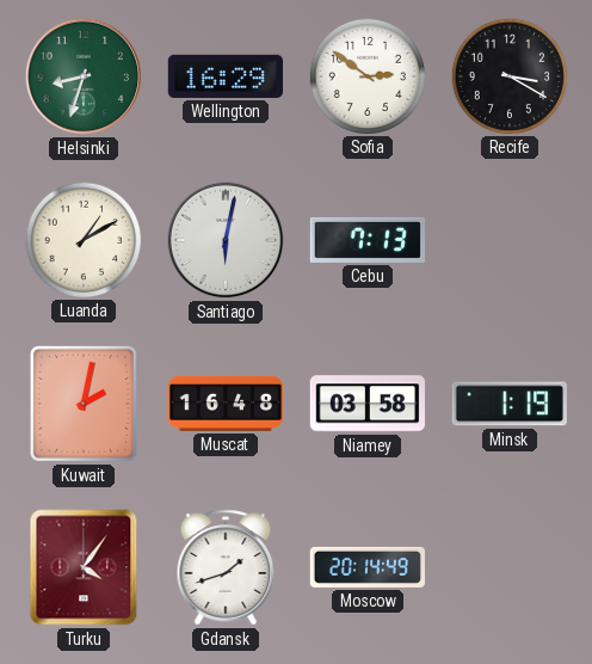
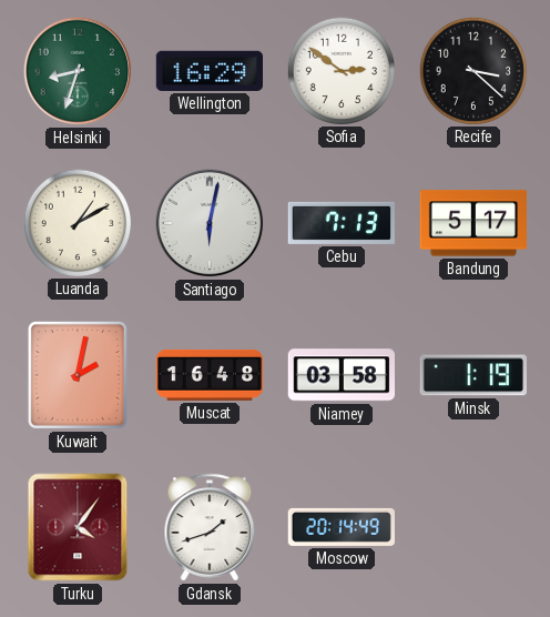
Recife: 3:20 -> 3:22
Bandung: none -> 5:17
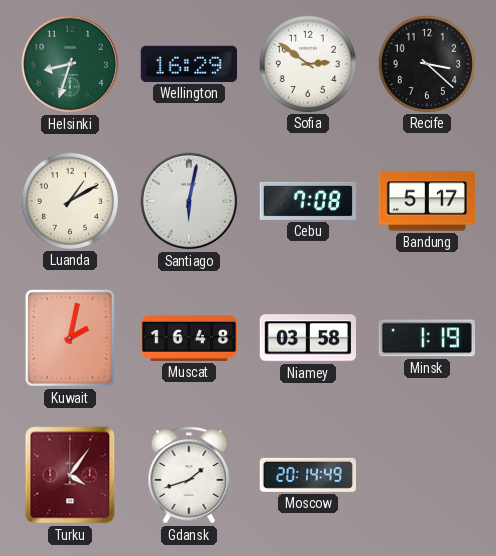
Cebu: 7:13 -> 7:08
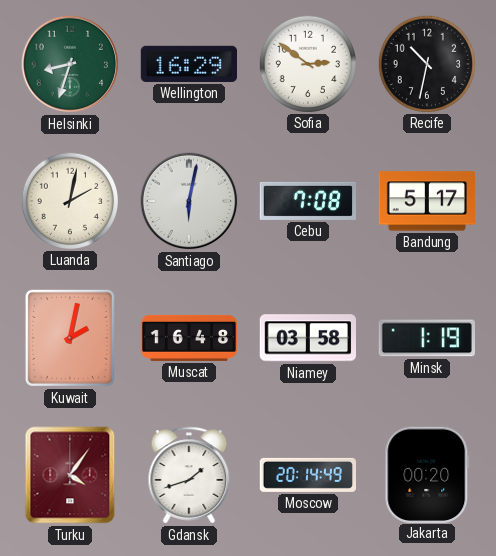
Recife: 3:22 -> 10:32
Luanda: 1:10 -> 2:02
Jakarta: none -> 00:20
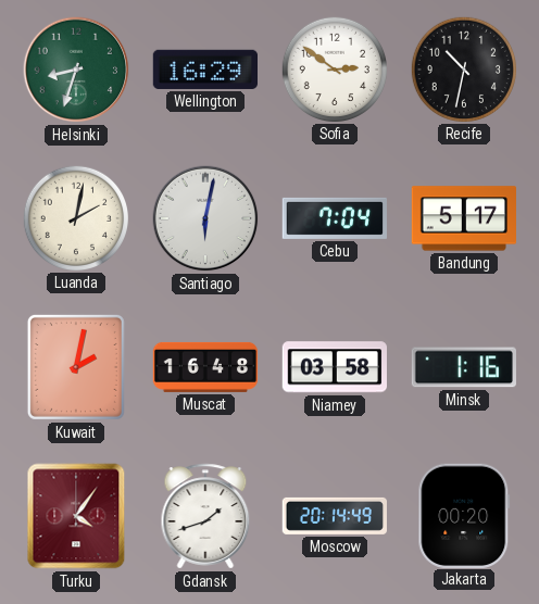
Cebu: 7:08 -> 7:04
Minsk: 1:19 -> 1:16
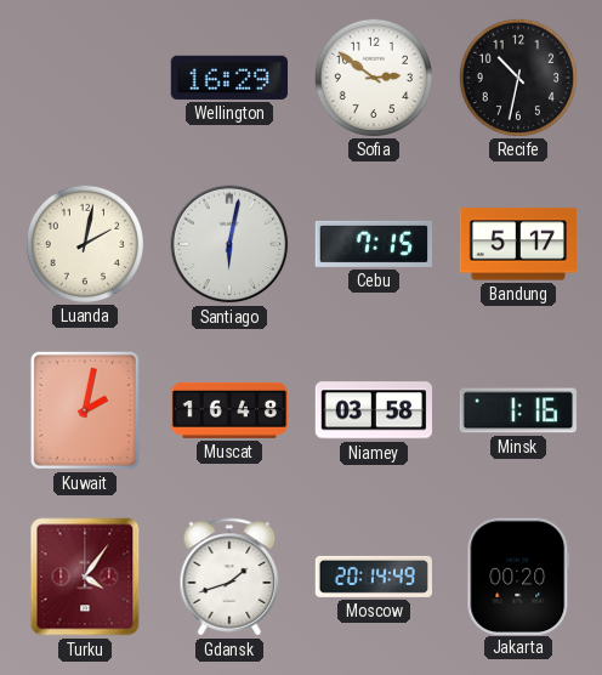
Helsinki: 8:33 -> none
Cebu: 7:04 -> 7:15
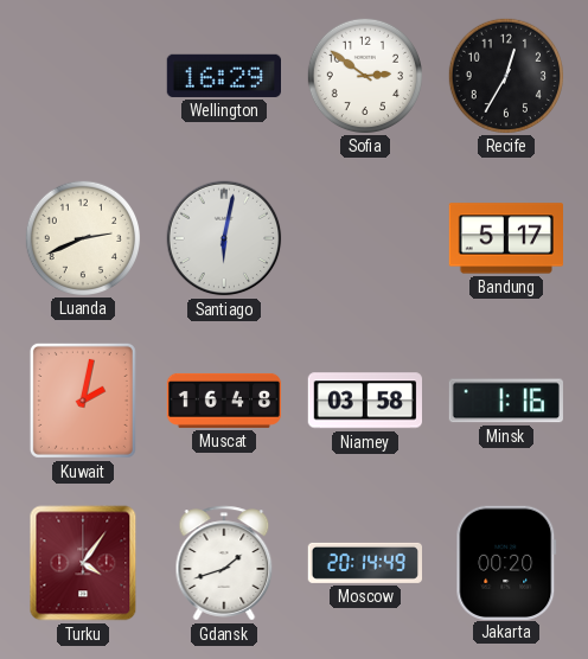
Recife: 10:32 -> 12:35
Luanda: 2:02 -> 2:41
Cebu: 7:15 -> none
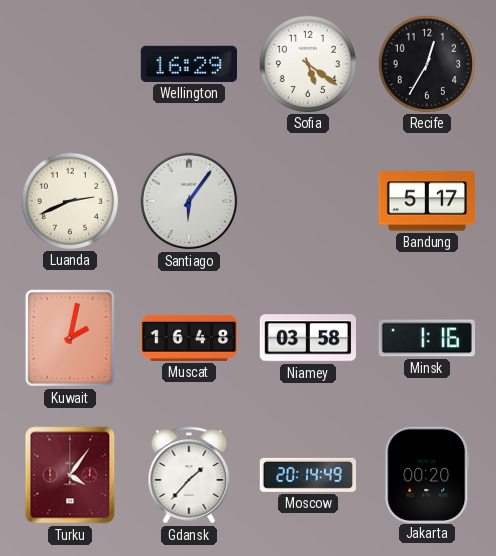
Sofia: 2:51 -> 5:21
Santiago: 6:02 -> 6:06
Gdansk: 1:42 -> 1:37
